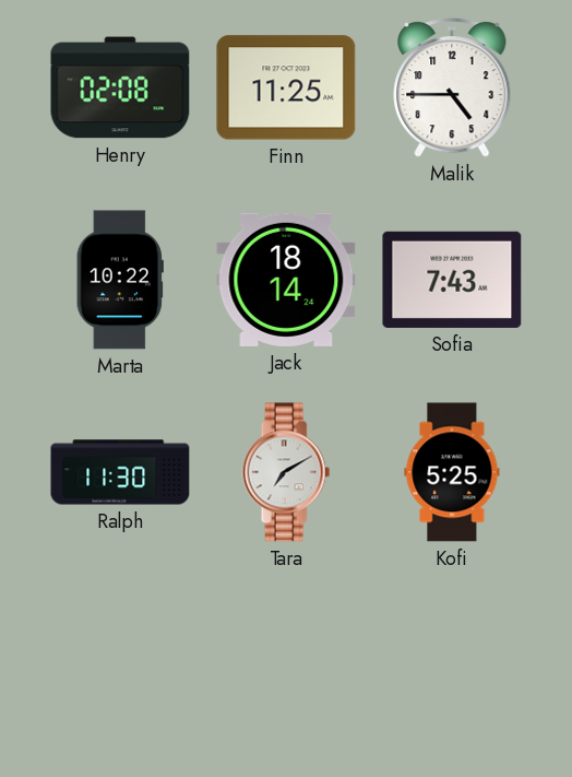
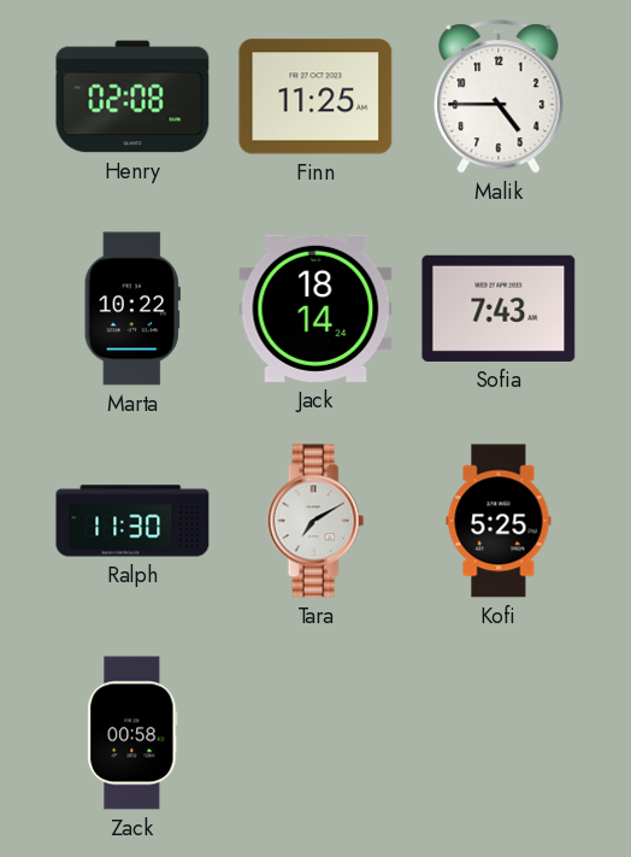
Zack: none -> 00:58
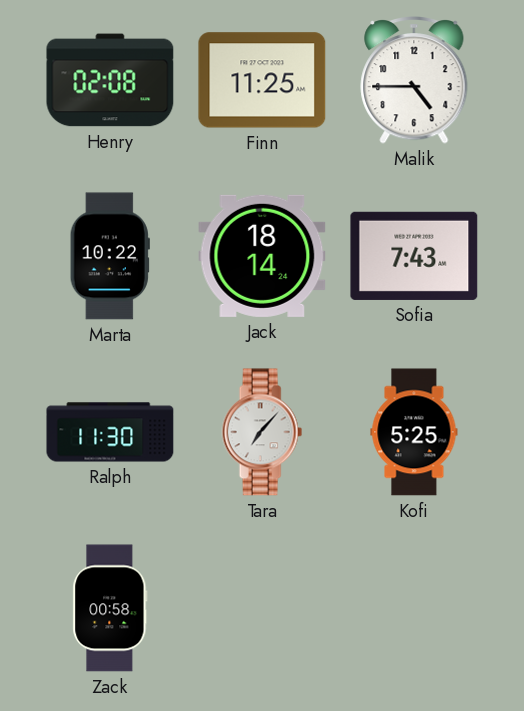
Tara: 7:10 -> 7:07
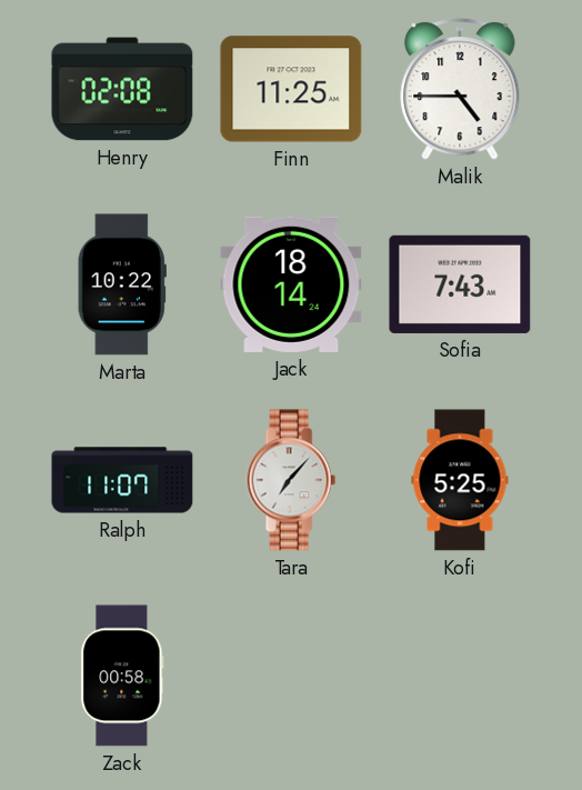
Ralph: 11:30 -> 11:07
